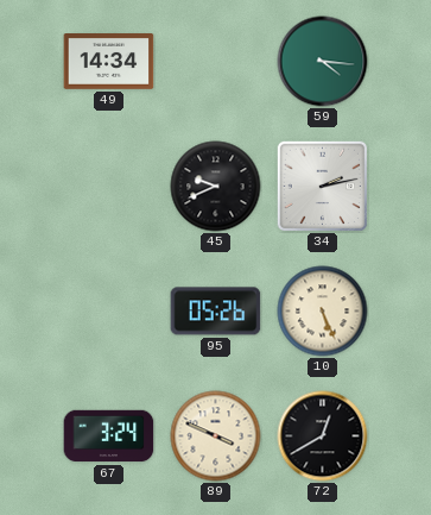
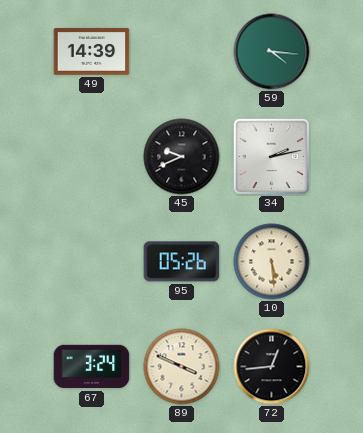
49: 14:34 -> 14:39
10: 5:26 -> 5:29
72: 12:40 -> 12:44
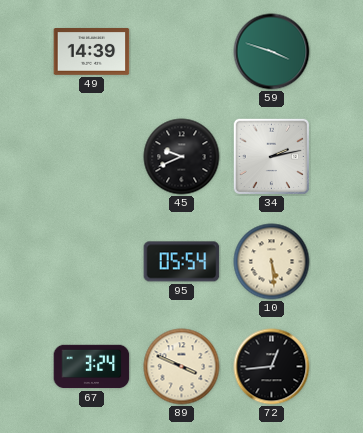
59: 4:16 -> 3:48
95: 05:26 -> 05:54
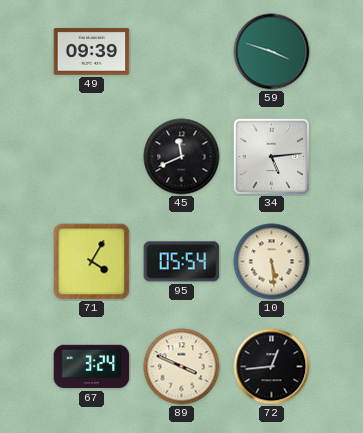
49: 14:39 -> 09:39
45: 9:41 -> 11:41
34: 2:13 -> 5:14
71: none -> 4:05
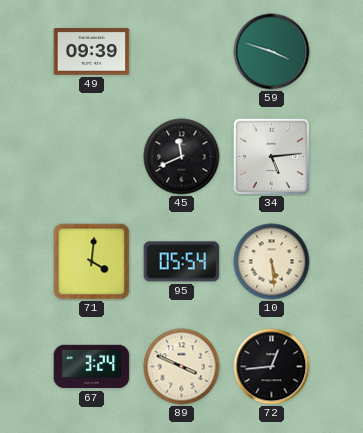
71: 4:05 -> 4:01
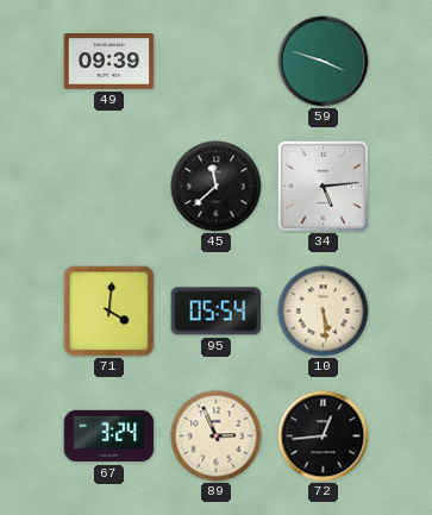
45: 11:41 -> 11:38
89: 3:49 -> 2:56
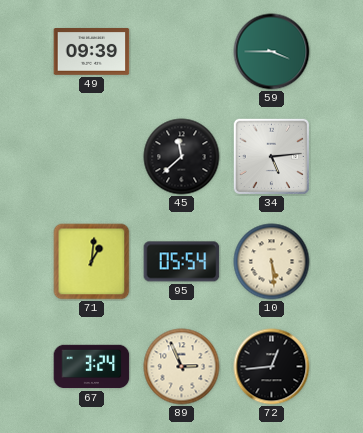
59: 3:48 -> 3:45
71: 4:01 -> 1:01
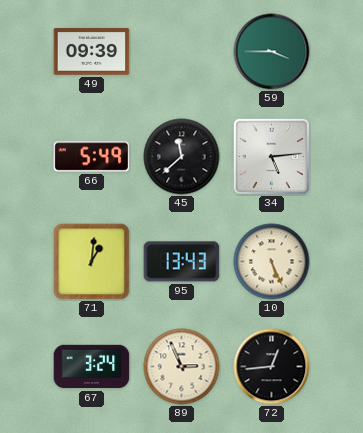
66: none -> 5:49
95: 05:54 -> 13:43
10: 5:29 -> 5:26
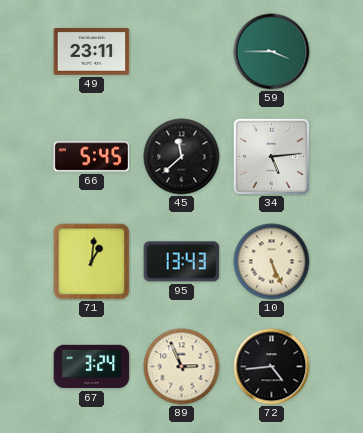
49: 09:39 -> 23:11
66: 5:49 -> 5:45
72: 12:44 -> 4:44
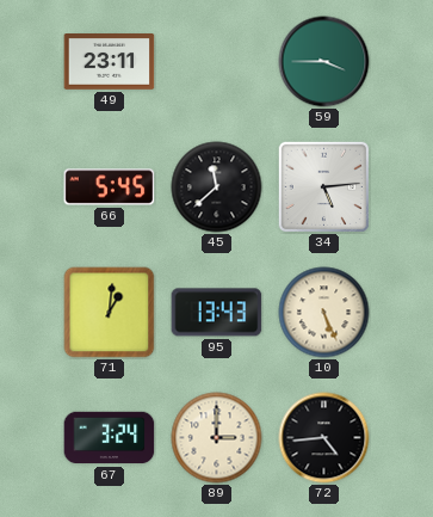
89: 2:56 -> 3:00
